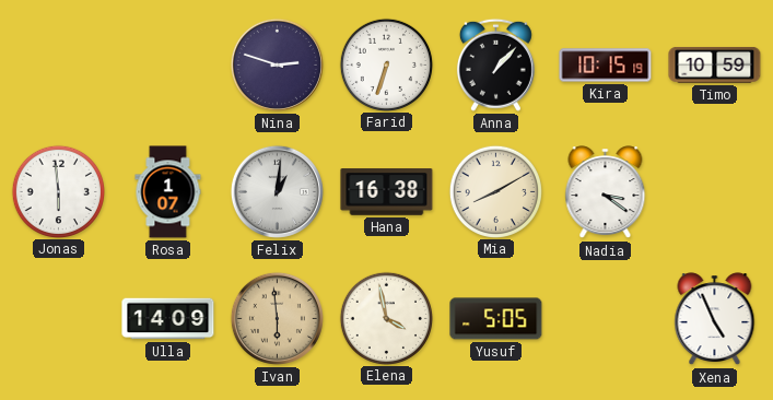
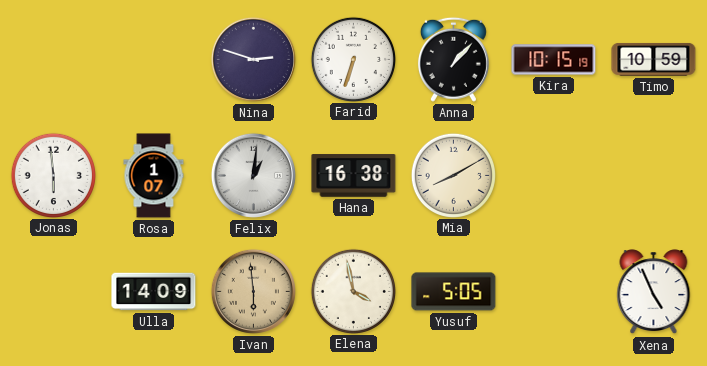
Nadia: 3:21 -> none
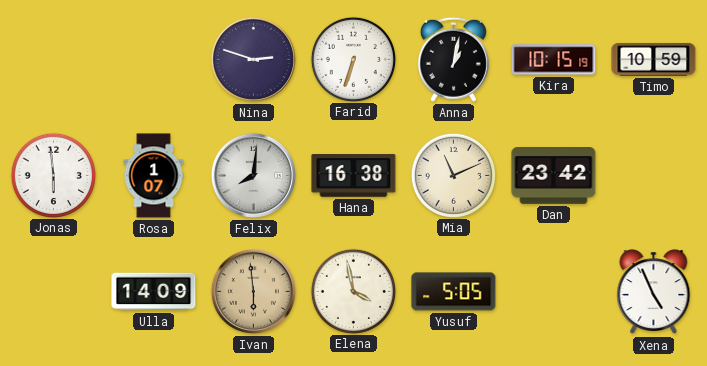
Anna: 1:07 -> 1:02
Felix: 1:01 -> 8:01
Mia: 8:10 -> 11:11
Dan: none -> 23:42
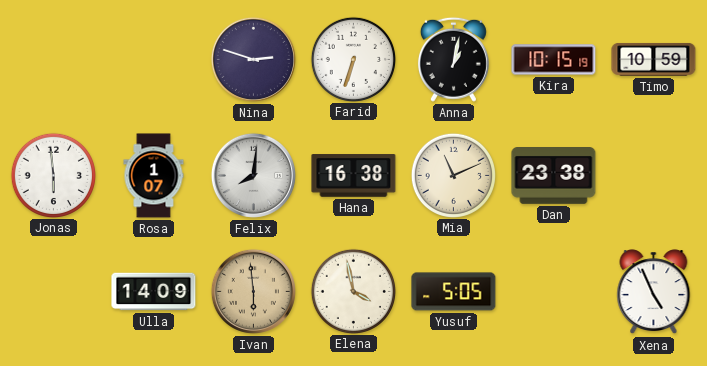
Dan: 23:42 -> 23:38
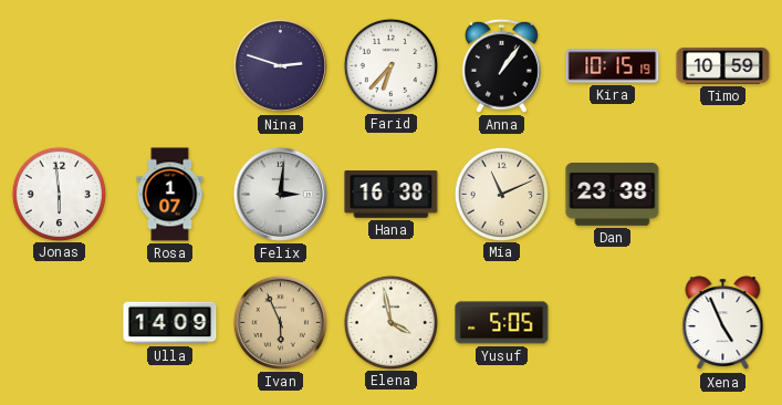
Farid: 6:33 -> 6:37
Anna: 1:02 -> 1:06
Felix: 8:01 -> 3:01
Ivan: 5:59 -> 5:56
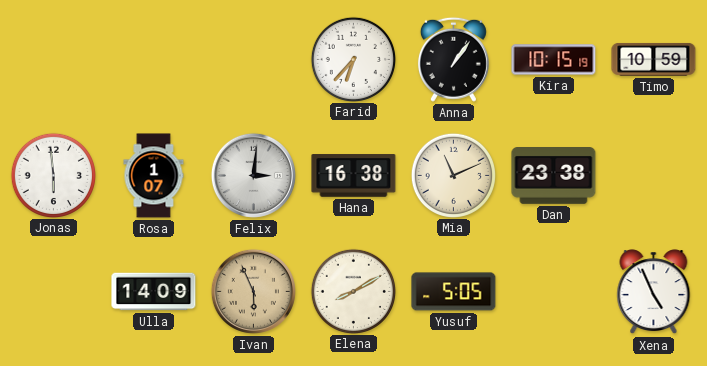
Nina: 2:48 -> none
Elena: 3:58 -> 8:10
